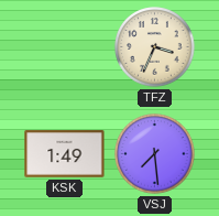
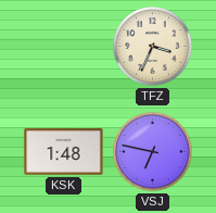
KSK: 1:49 -> 1:48
VSJ: 7:29 -> 6:47
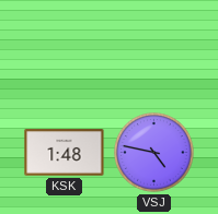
TFZ: 3:34 -> none
VSJ: 6:47 -> 4:47
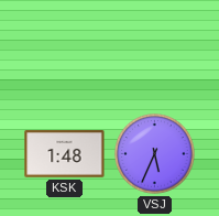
VSJ: 4:47 -> 5:34
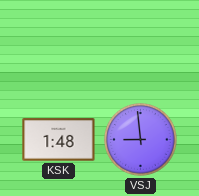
VSJ: 5:34 -> 8:59
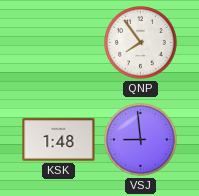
QNP: none -> 7:54
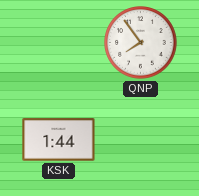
KSK: 1:48 -> 1:44
VSJ: 8:59 -> none
